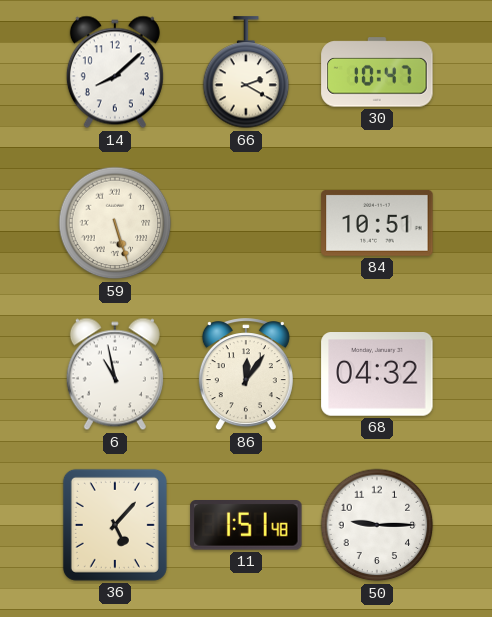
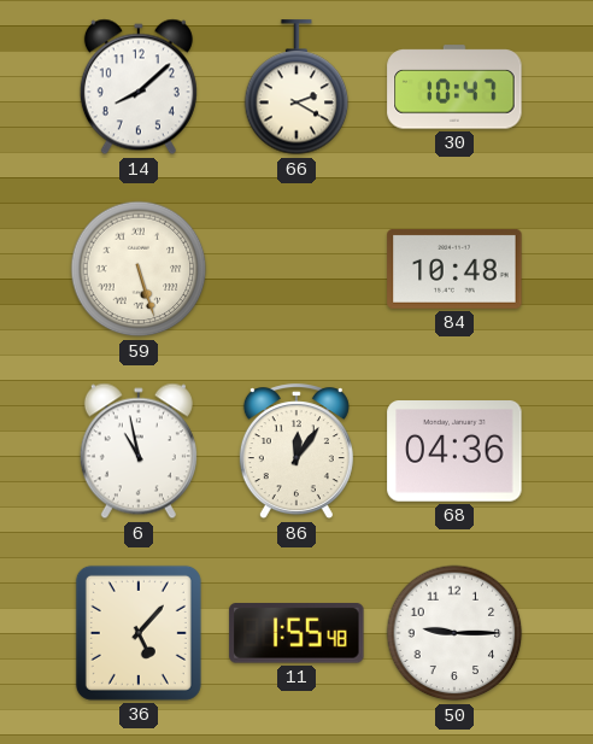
84: 10:51 -> 10:48
68: 04:32 -> 04:36
11: 1:51 -> 1:55
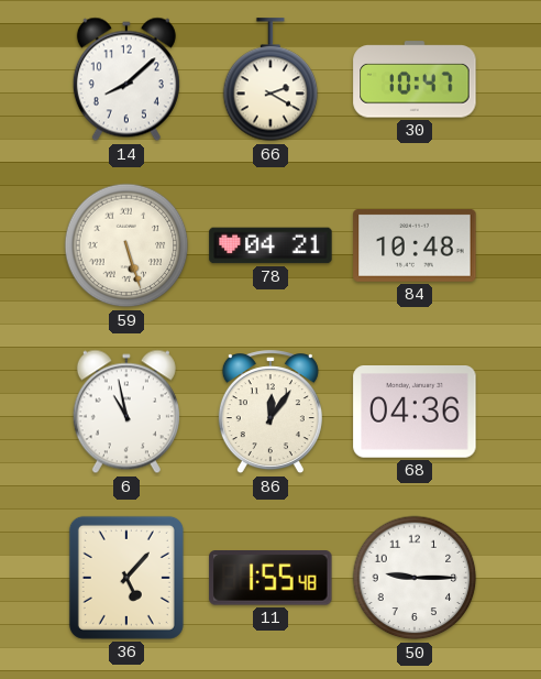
78: none -> 04:21
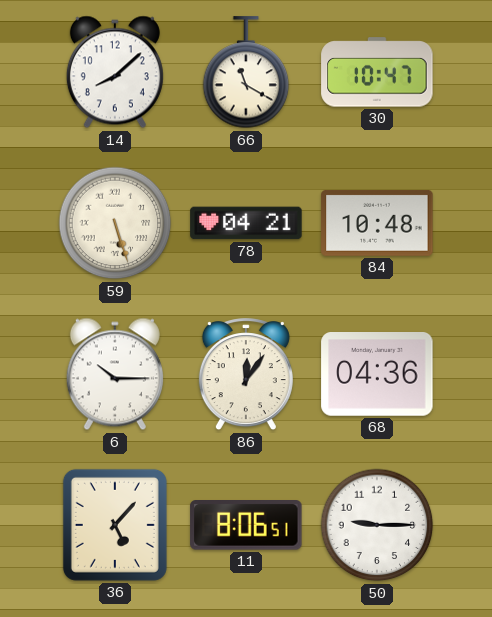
66: 2:20 -> 11:20
6: 10:58 -> 10:15
11: 1:55 -> 8:06
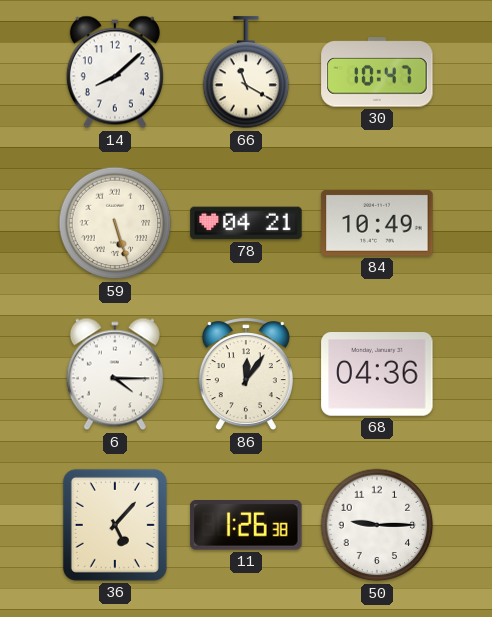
84: 10:48 -> 10:49
6: 10:15 -> 4:15
11: 8:06 -> 1:26
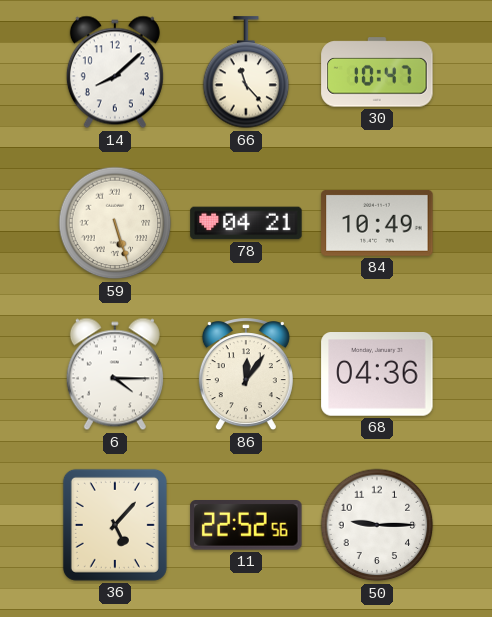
66: 11:20 -> 11:23
11: 1:26 -> 22:52
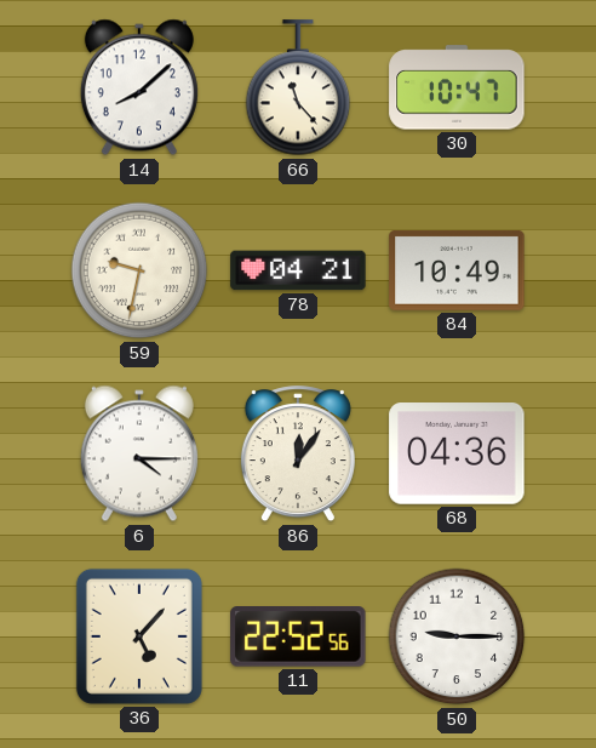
59: 5:27 -> 9:32
